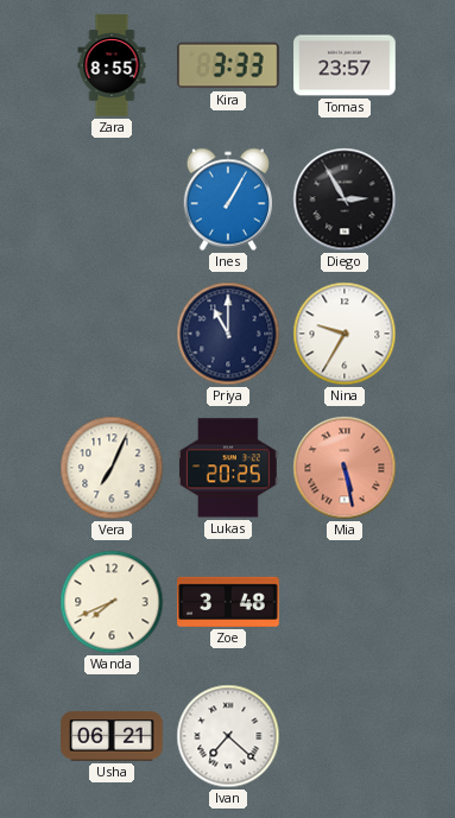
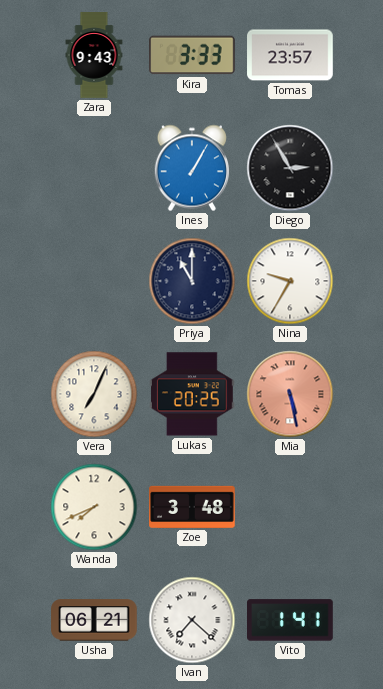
Zara: 8:55 -> 9:43
Vito: none -> 1:41
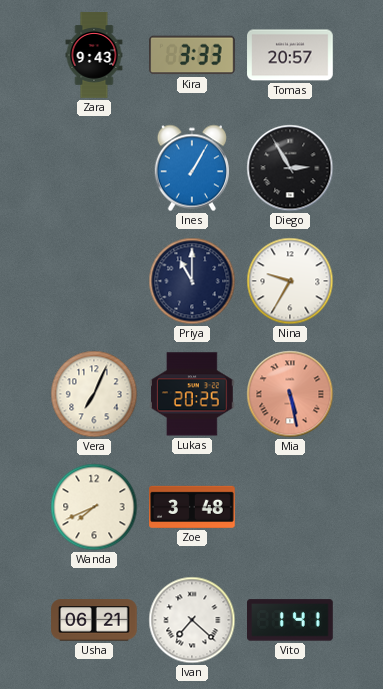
Tomas: 23:57 -> 20:57
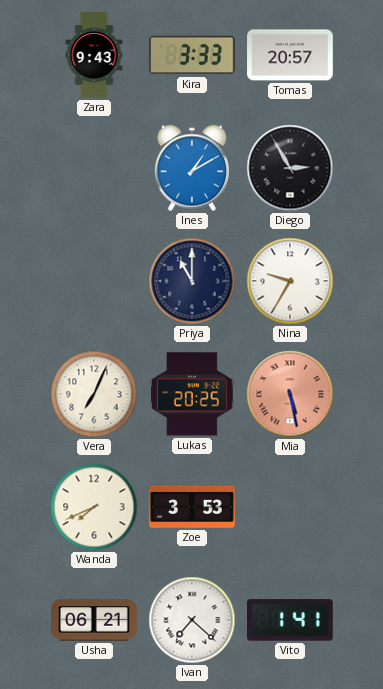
Ines: 1:05 -> 1:10
Zoe: 3:48 -> 3:53
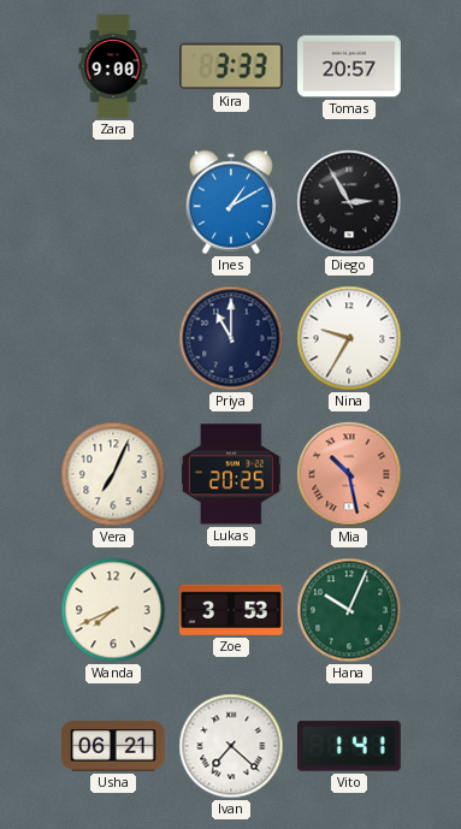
Zara: 9:43 -> 9:00
Mia: 5:28 -> 10:28
Hana: none -> 10:04
